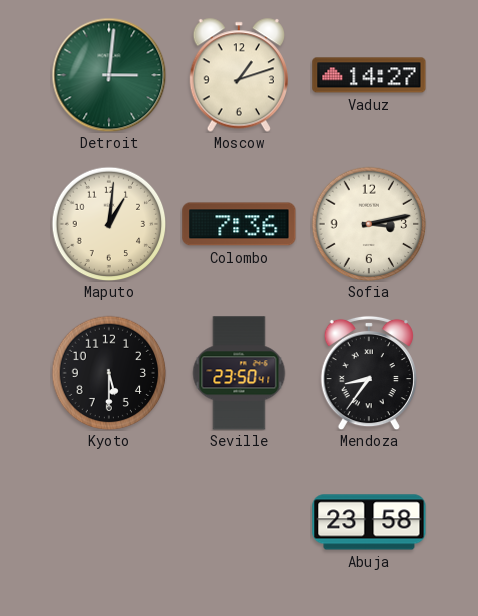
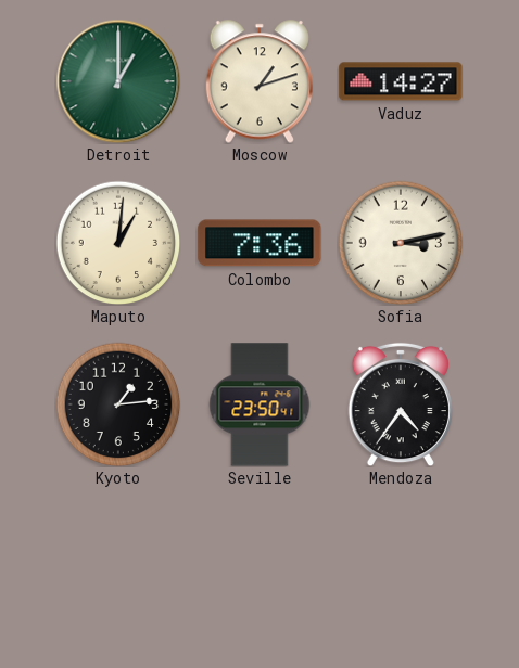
Detroit: 3:01 -> 1:00
Kyoto: 5:30 -> 1:14
Mendoza: 8:36 -> 4:36
Abuja: 23:58 -> none
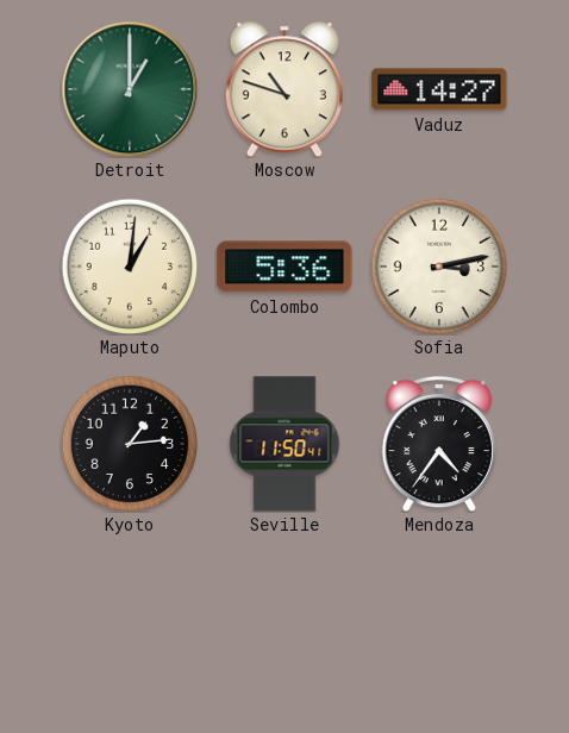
Moscow: 1:12 -> 10:48
Colombo: 7:36 -> 5:36
Seville: 23:50 -> 11:50
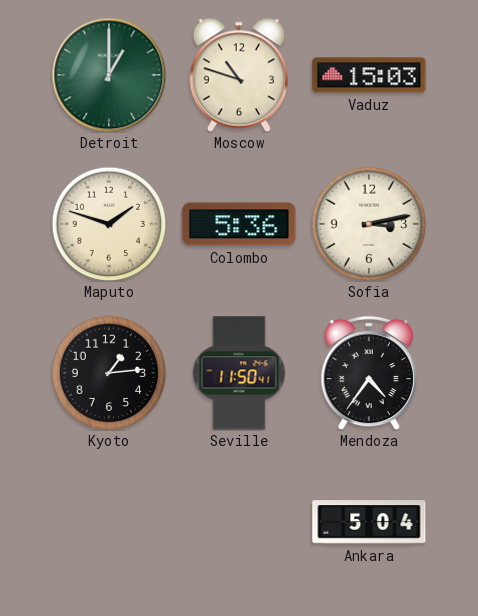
Vaduz: 14:27 -> 15:03
Maputo: 1:01 -> 1:48
Ankara: none -> 5:04
